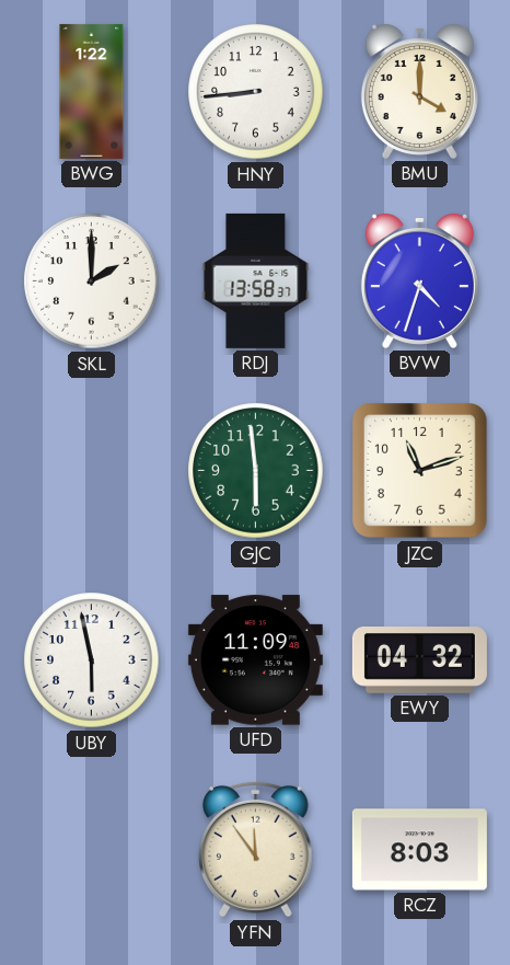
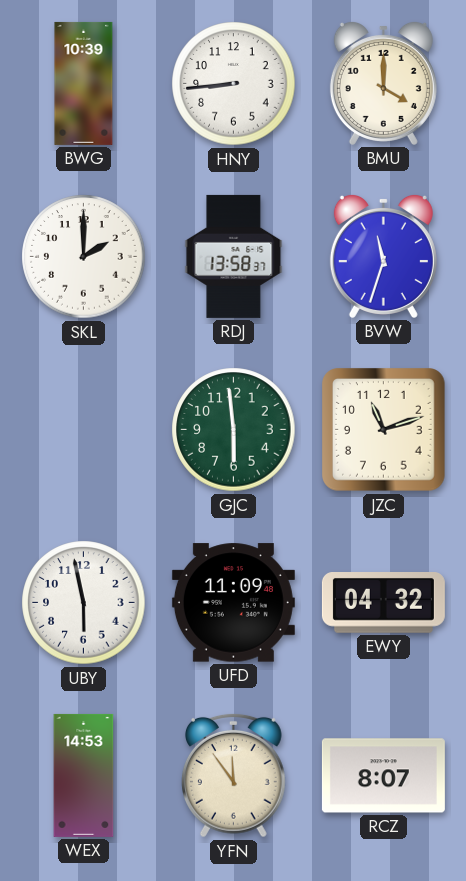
BWG: 1:22 -> 10:39
BVW: 4:33 -> 11:33
WEX: none -> 14:53
RCZ: 8:03 -> 8:07
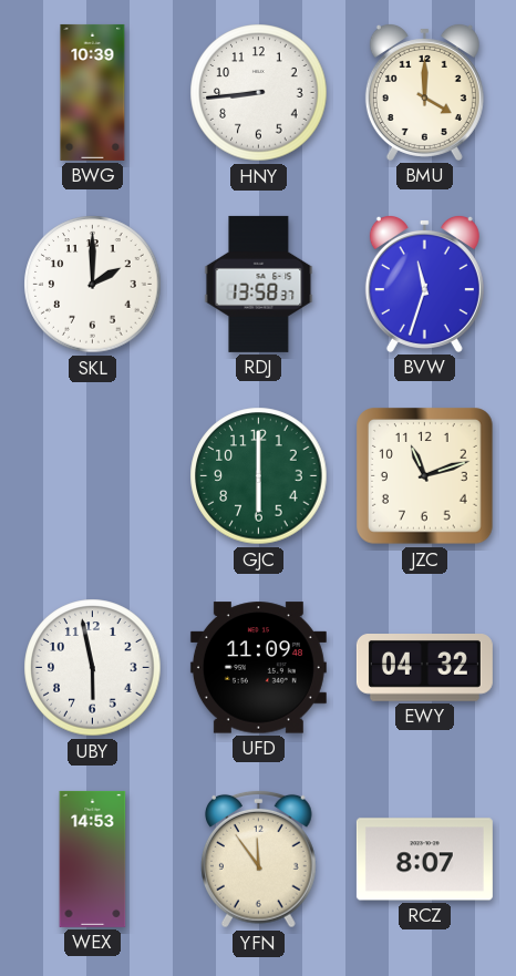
GJC: 5:59 -> 6:00
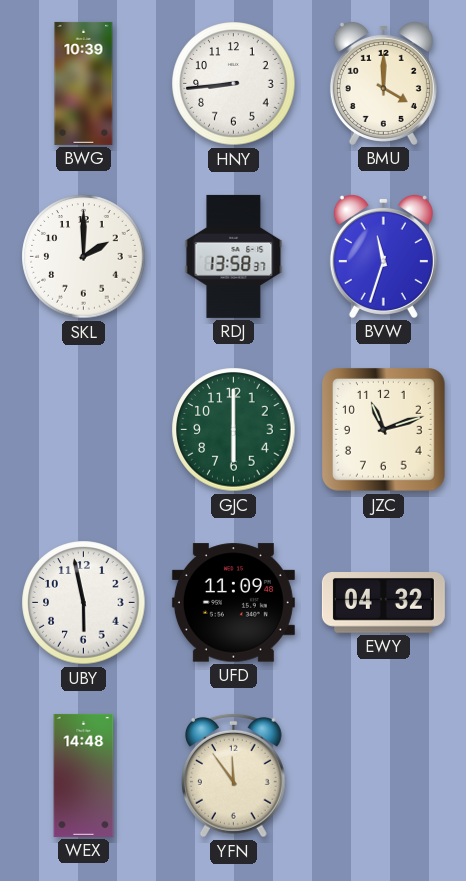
WEX: 14:53 -> 14:48
RCZ: 8:07 -> none
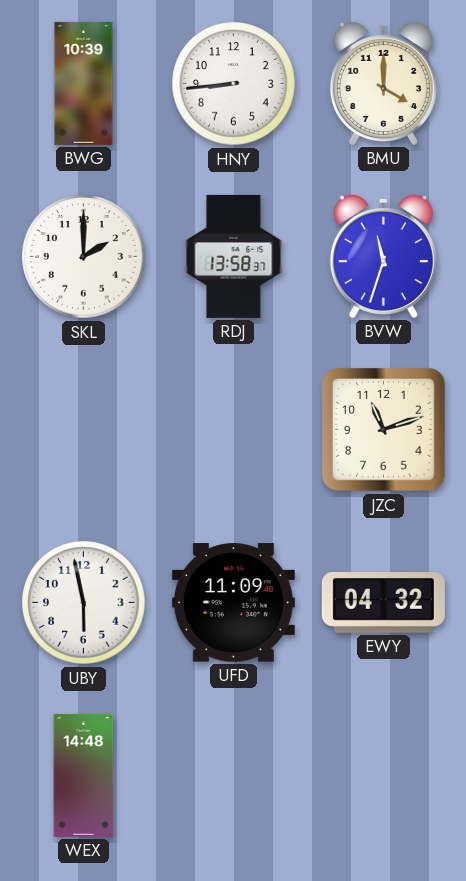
GJC: 6:00 -> none
YFN: 11:54 -> none
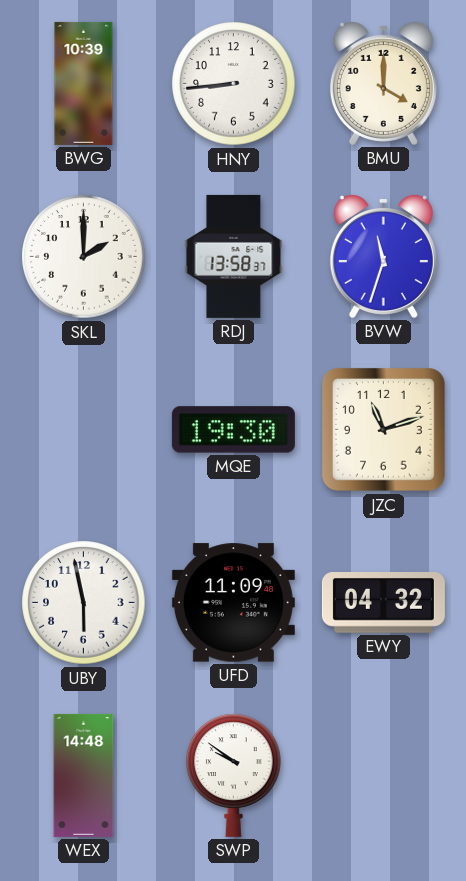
MQE: none -> 19:30
SWP: none -> 9:51
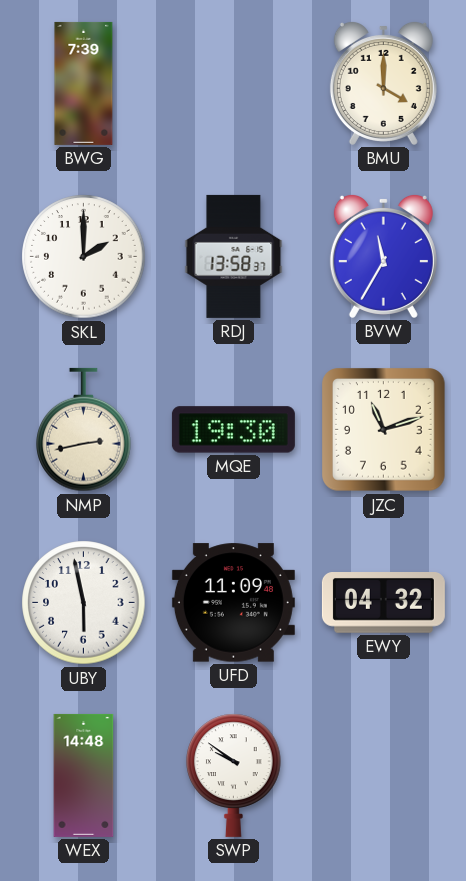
BWG: 10:39 -> 7:39
HNY: 8:44 -> none
BVW: 11:33 -> 11:35
NMP: none -> 2:43
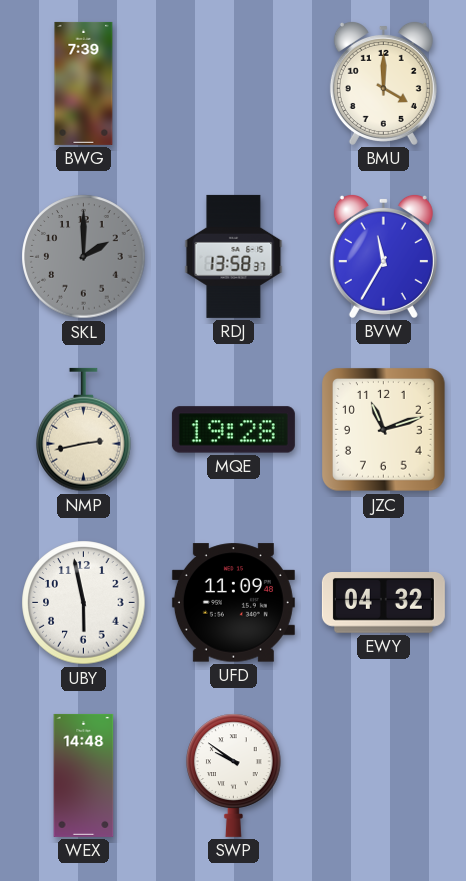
SKL dial: white -> grey
MQE: 19:30 -> 19:28
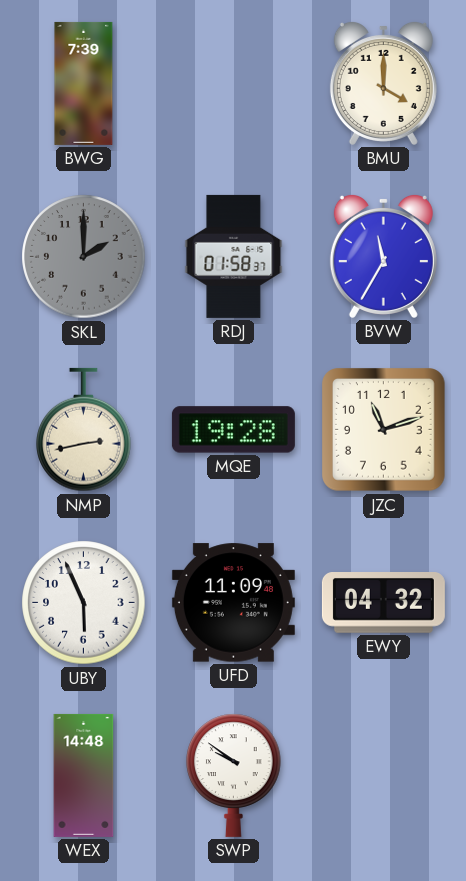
RDJ: 13:58 -> 01:58
UBY: 5:58 -> 5:56
